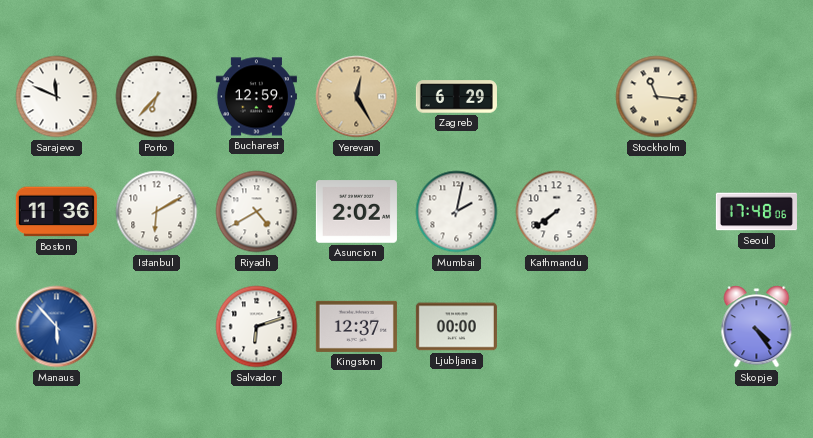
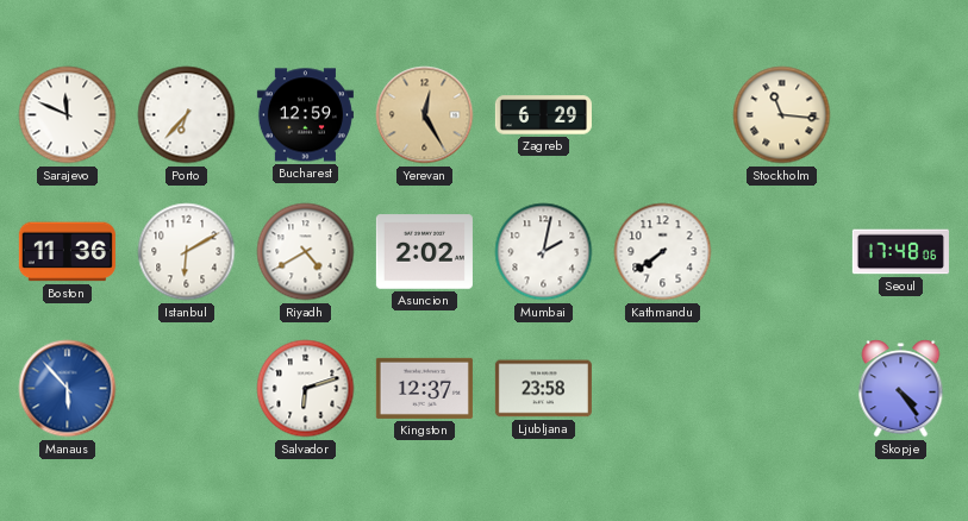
Ljubljana: 00:00 -> 23:58
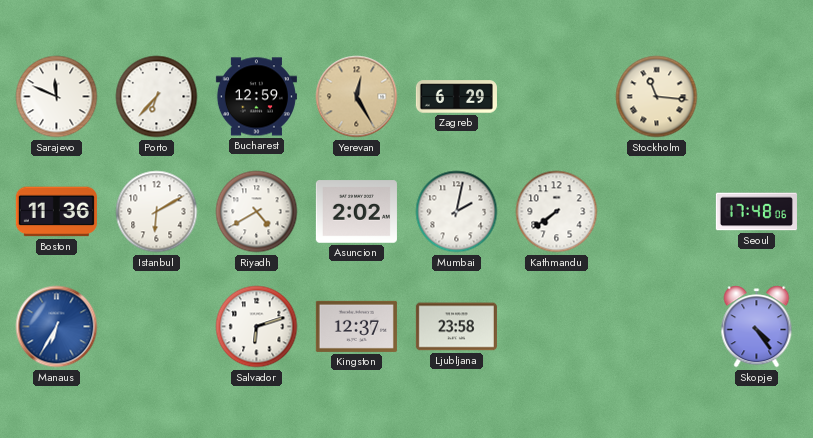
Manaus: 5:53 -> 6:35
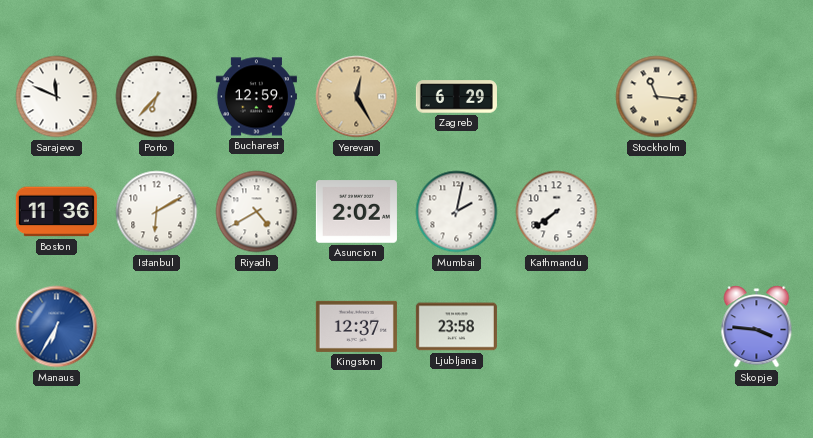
Seoul: 17:48 -> none
Salvador: 6:12 -> none
Skopje: 4:24 -> 3:46
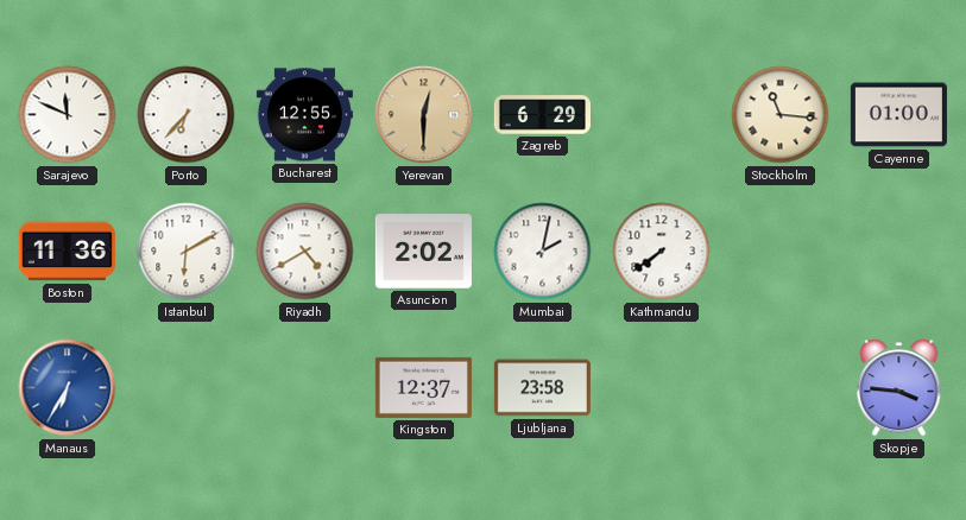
Bucharest: 12:59 -> 12:55
Yerevan: 12:25 -> 12:30
Cayenne: none -> 01:00
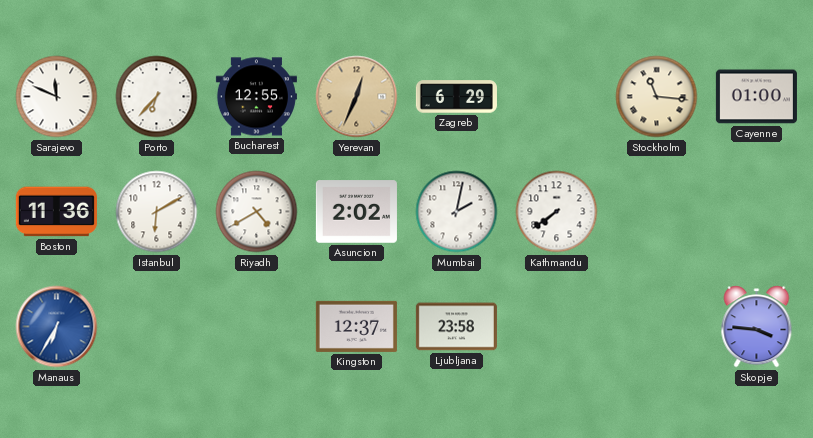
Yerevan: 12:30 -> 12:34
